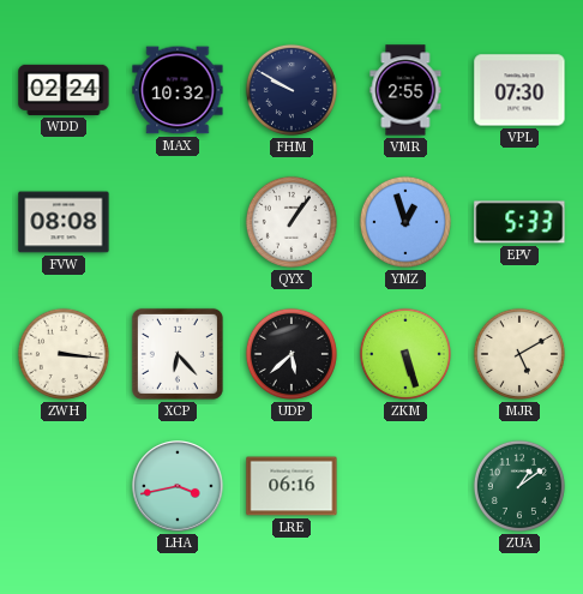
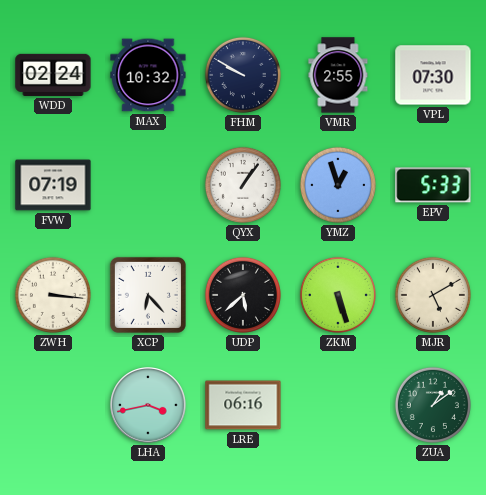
FVW: 08:08 -> 07:19
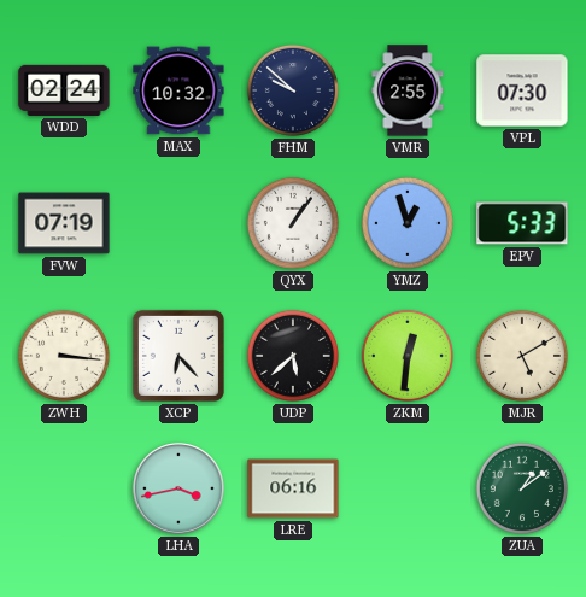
FHM: 9:50 -> 9:52
ZKM: 5:27 -> 12:31
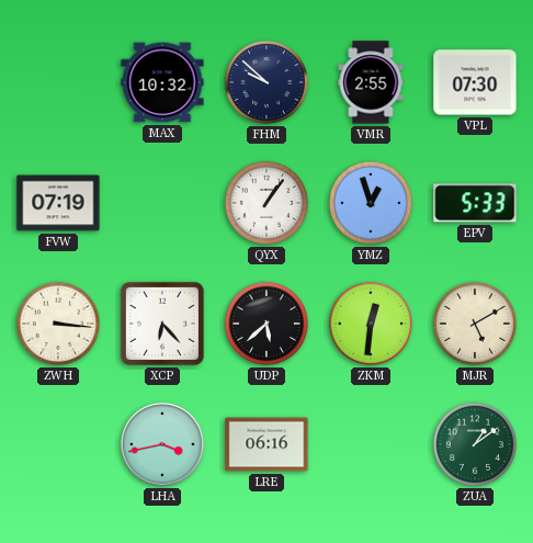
WDD: 02:24 -> none
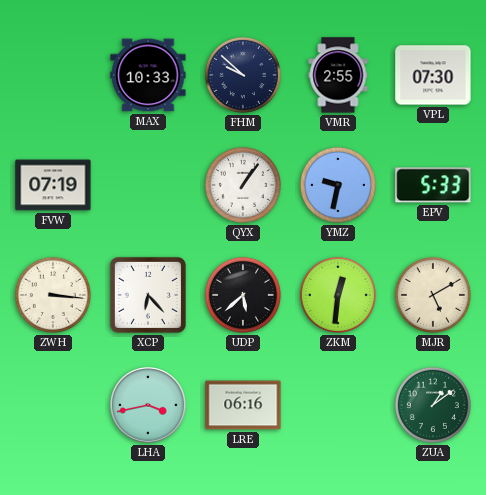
MAX: 10:32 -> 10:33
YMZ: 12:57 -> 9:32
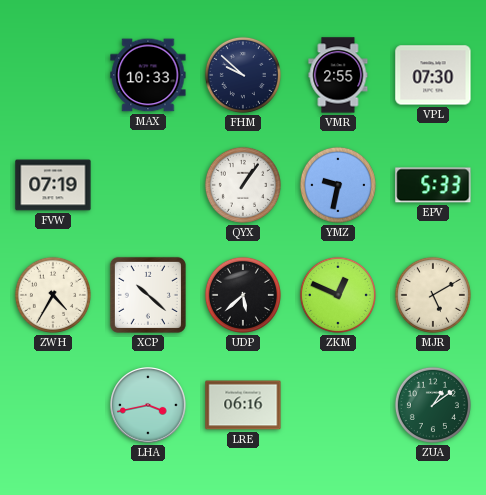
ZWH: 3:16 -> 4:35
XCP: 6:23 -> 10:22
ZKM: 12:31 -> 12:49
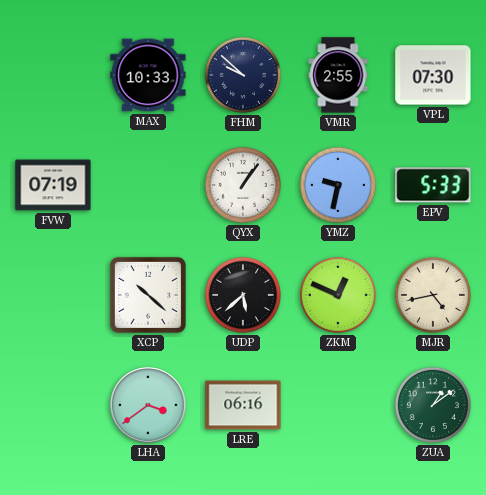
ZWH: 4:35 -> none
MJR: 5:10 -> 4:43
LHA: 3:43 -> 3:39
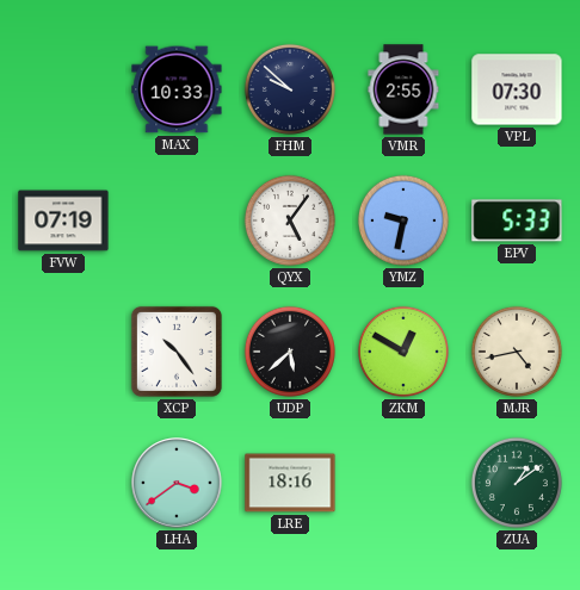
QYX: 1:06 -> 5:06
XCP: 10:22 -> 10:24
ZKM: 12:49 -> 12:50
LRE: 06:16 -> 18:16
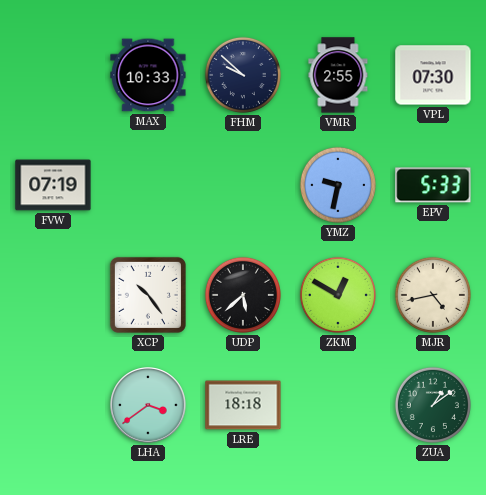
QYX: 5:06 -> none
LRE: 18:16 -> 18:18
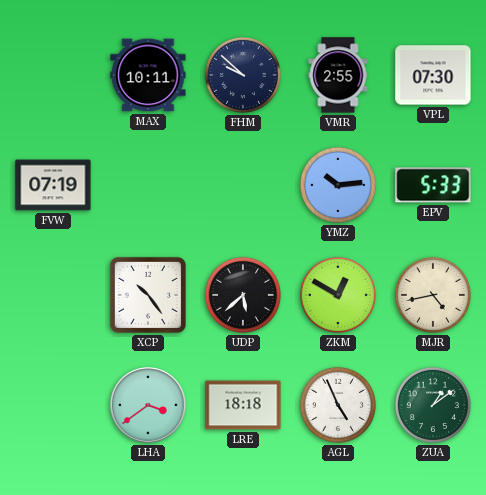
MAX: 10:33 -> 10:11
YMZ: 9:32 -> 10:14
AGL: none -> 4:56
